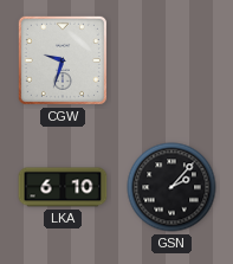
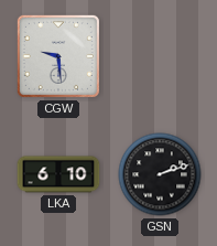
CGW: 9:33 -> 9:29
GSN: 2:07 -> 2:12
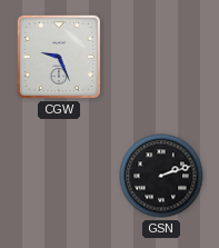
CGW: 9:29 -> 9:26
LKA: 6:10 -> none
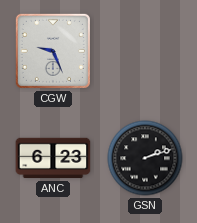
ANC: none -> 6:23
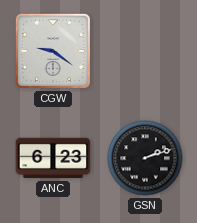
CGW: 9:26 -> 9:21
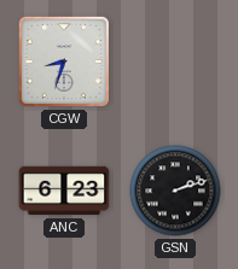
CGW: 9:21 -> 8:33
